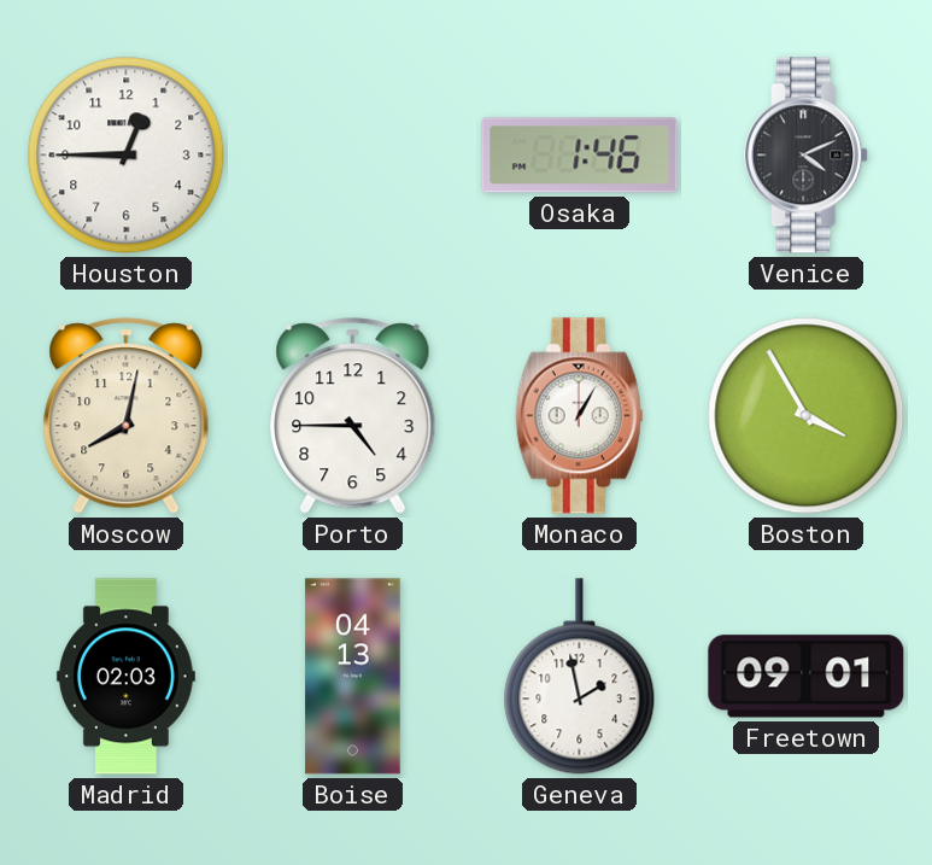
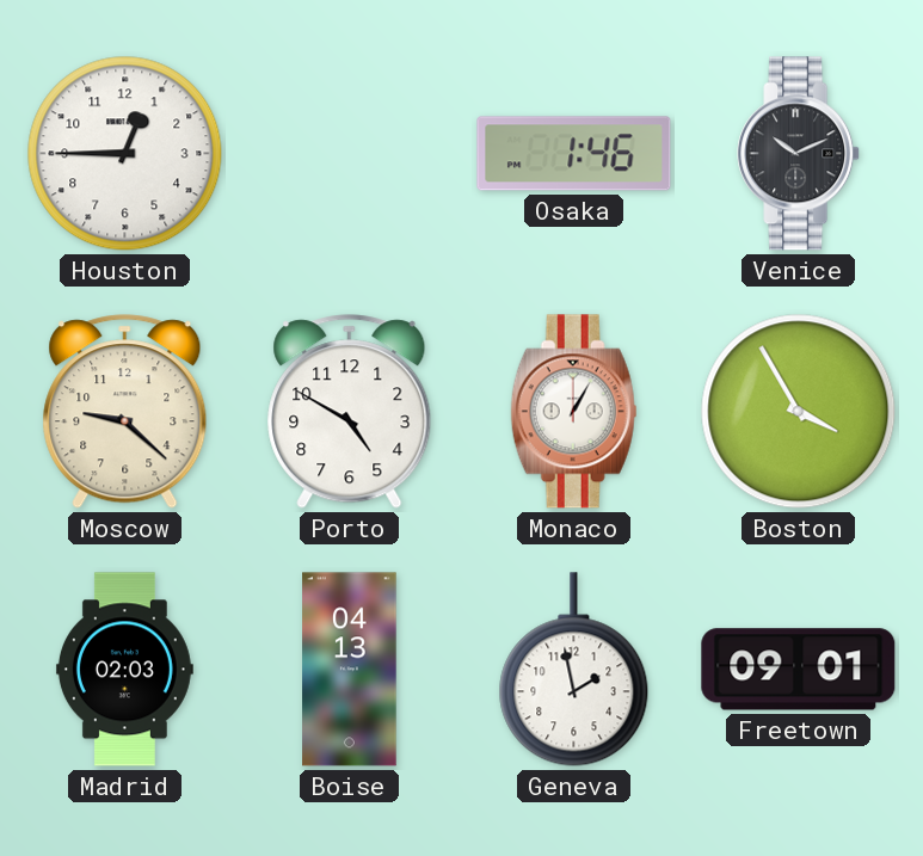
Venice: 4:11 -> 10:11
Moscow: 8:02 -> 9:22
Porto: 4:45 -> 4:50
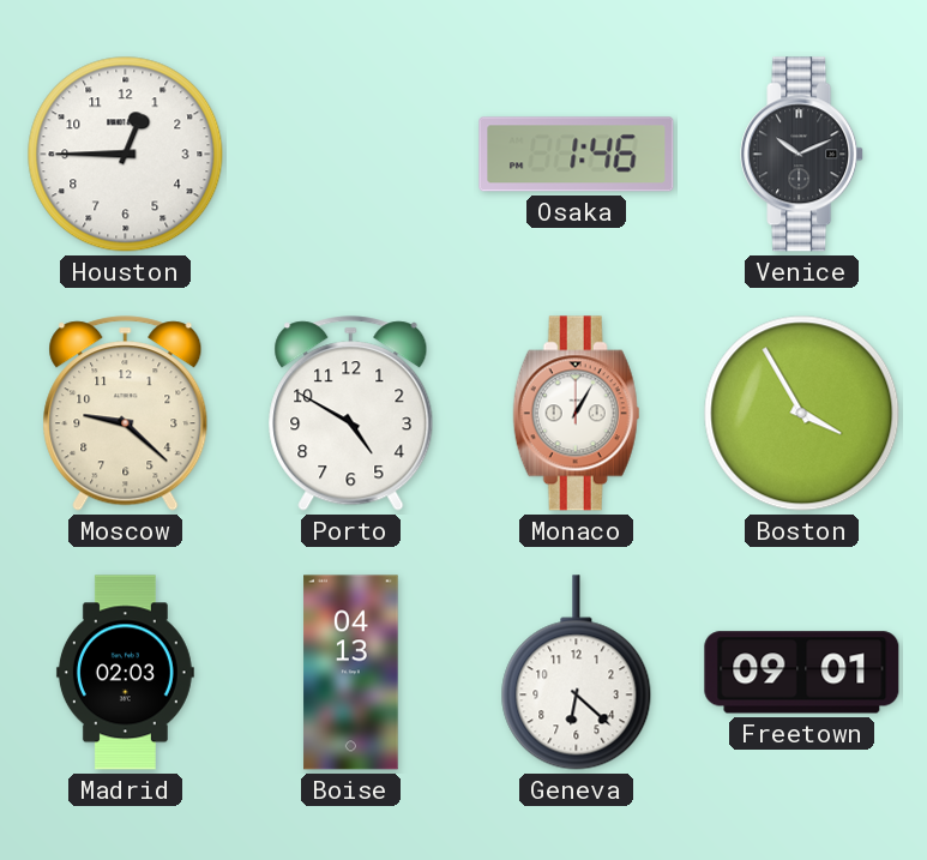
Geneva: 1:58 -> 6:22
